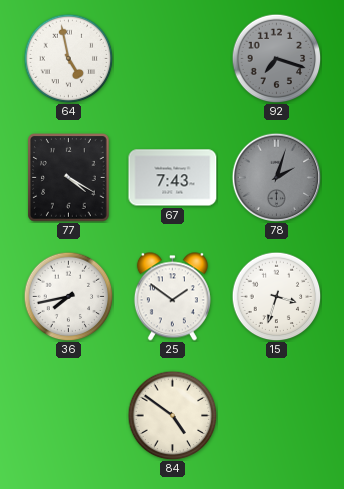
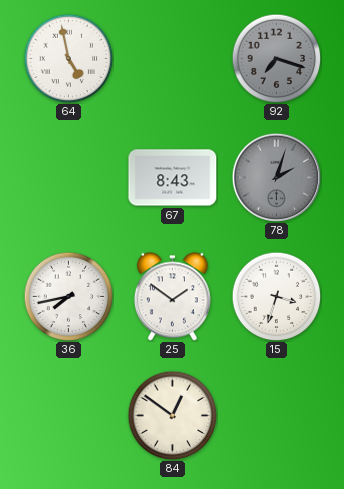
77: 4:20 -> none
67: 7:43 -> 8:43
84: 4:51 -> 12:51
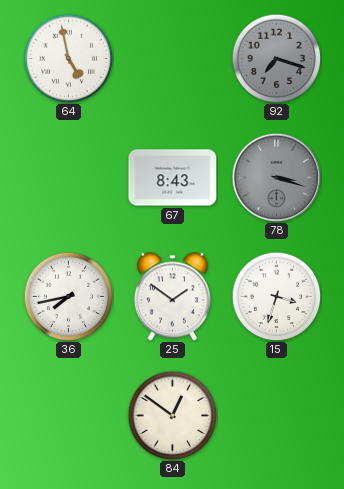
78: 2:03 -> 3:18
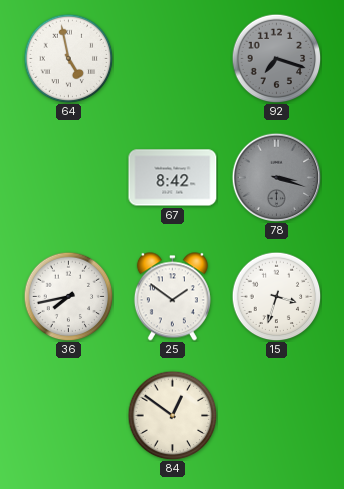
67: 8:43 -> 8:42
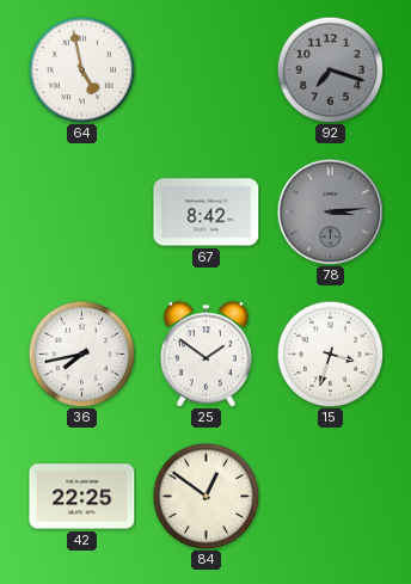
78: 3:18 -> 3:14
42: none -> 22:25
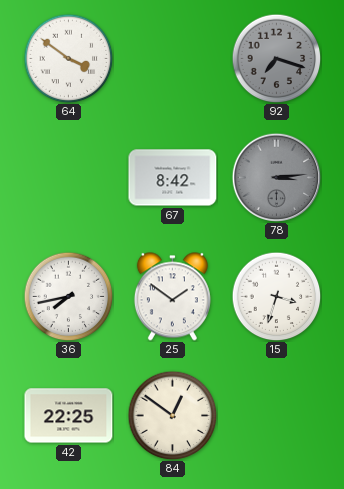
64: 4:58 -> 3:51
